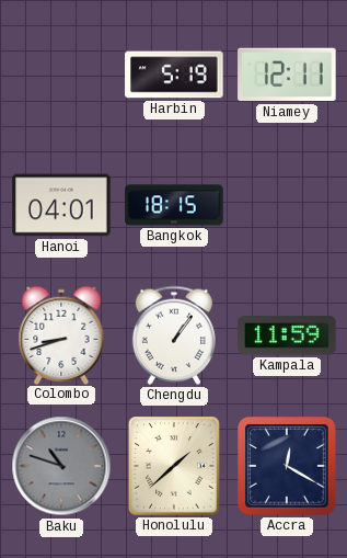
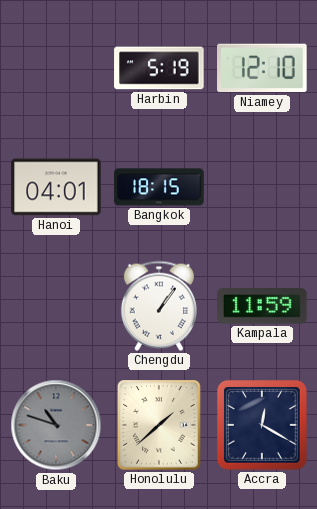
Niamey: 12:11 -> 12:10
Colombo: 8:42 -> none
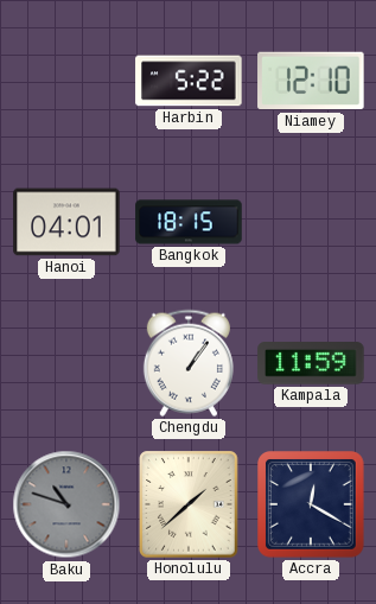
Harbin: 5:19 -> 5:22
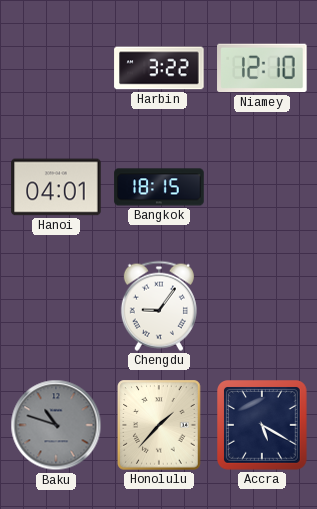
Harbin: 5:22 -> 3:22
Chengdu: 1:06 -> 9:06
Kampala: 11:59 -> none
Honolulu: 1:38 -> 1:37
Accra: 12:20 -> 5:20
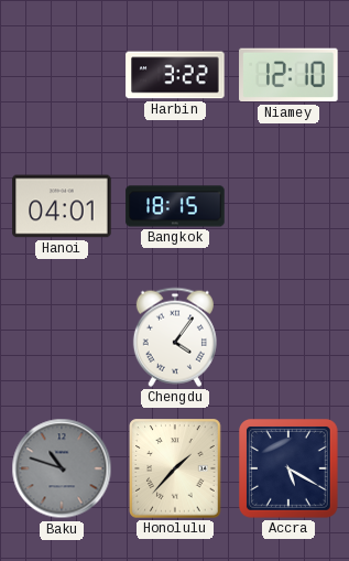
Chengdu: 9:06 -> 4:06
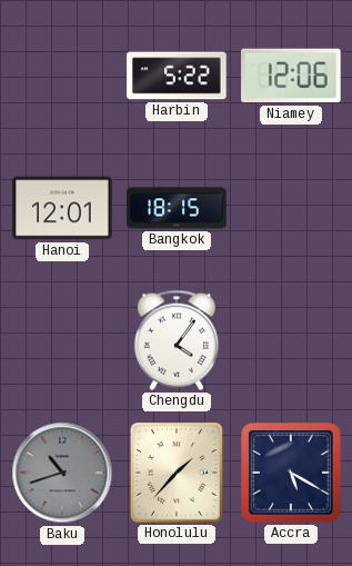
Harbin: 3:22 -> 5:22
Niamey: 12:10 -> 12:06
Hanoi: 04:01 -> 12:01
Baku: 10:48 -> 10:42
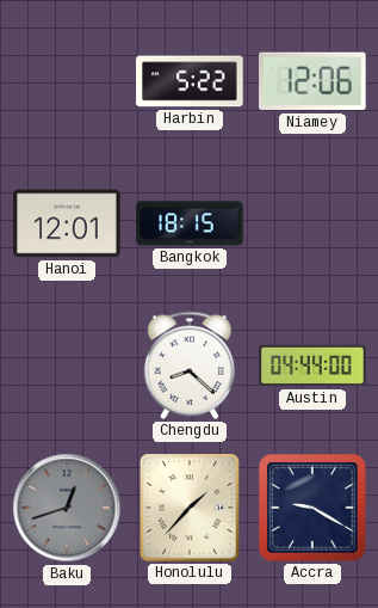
Chengdu: 4:06 -> 8:22
Austin: none -> 04:44
Baku: 10:42 -> 12:42
Accra: 5:20 -> 9:20
